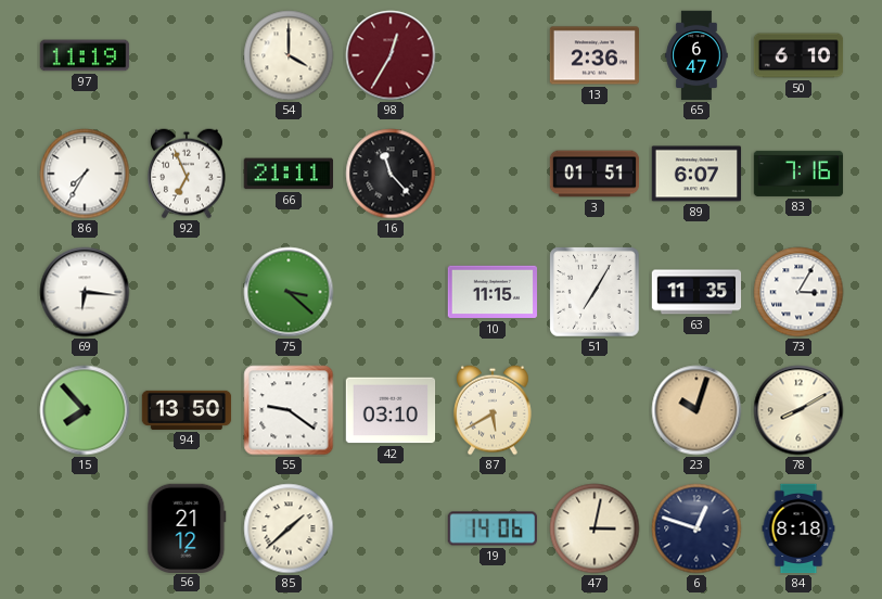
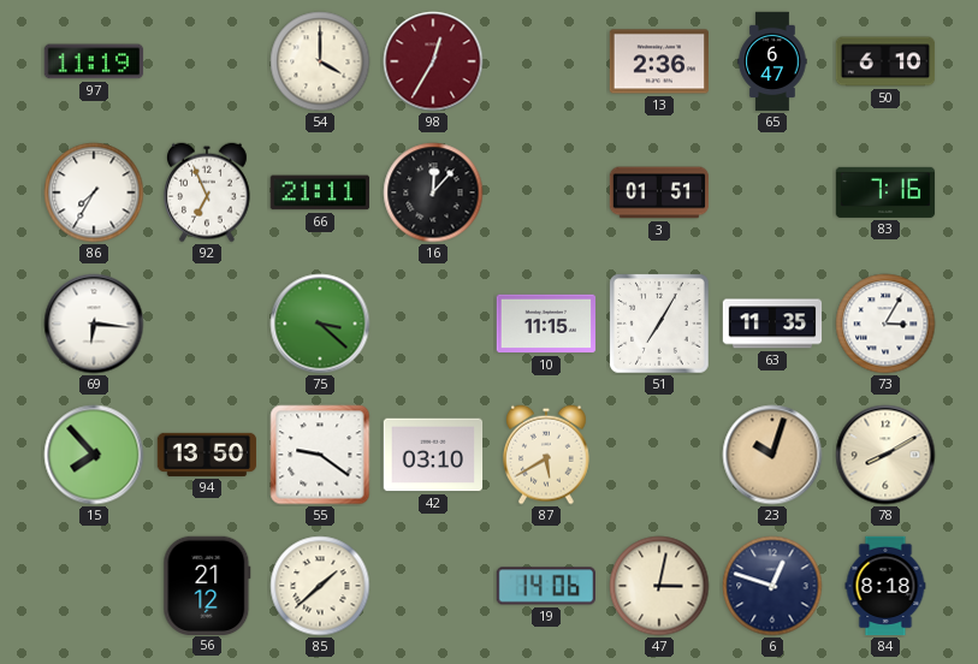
16: 11:23 -> 12:07
89: 6:07 -> none
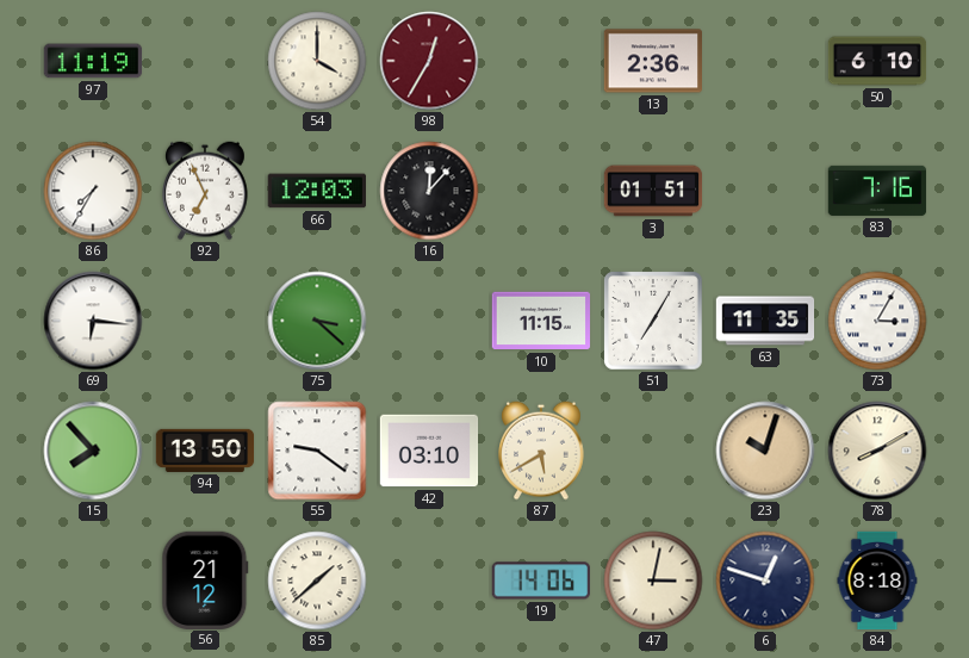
65: 6:47 -> none
66: 21:11 -> 12:03
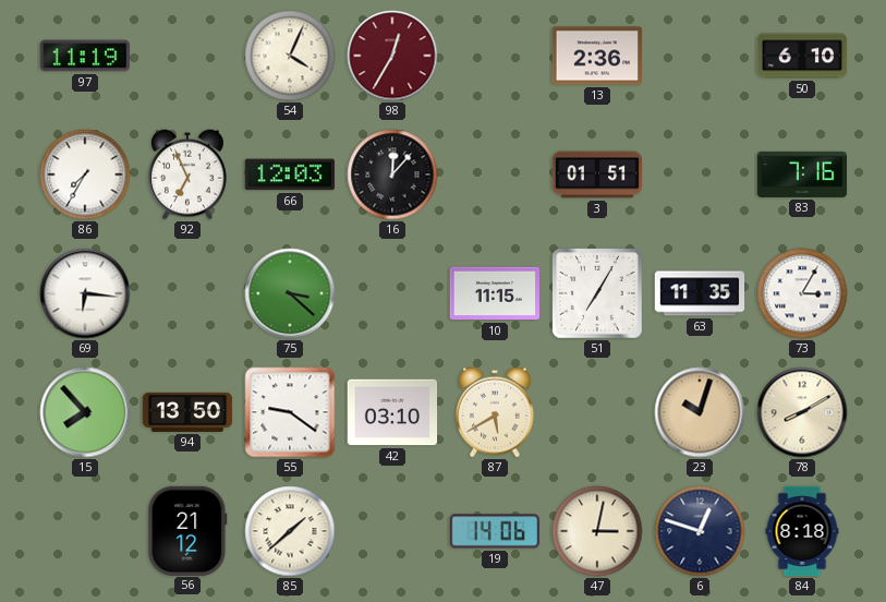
54: 4:00 -> 4:04
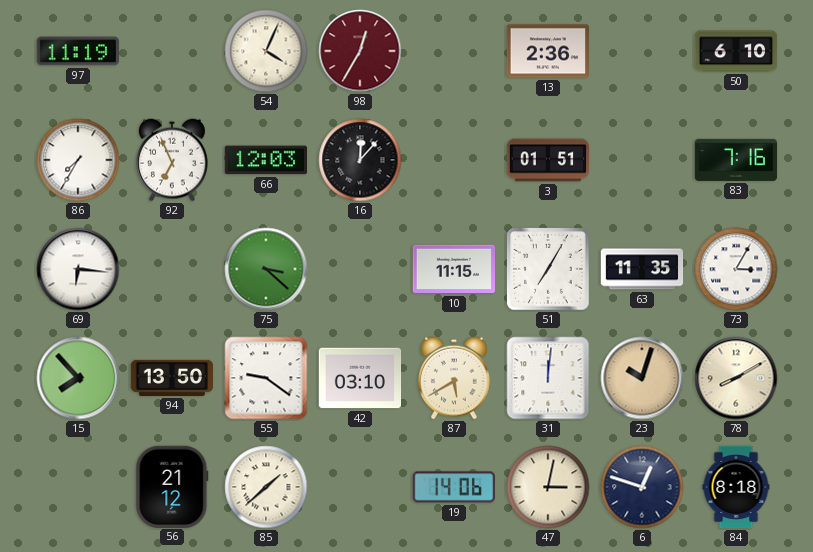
31: none -> 12:01
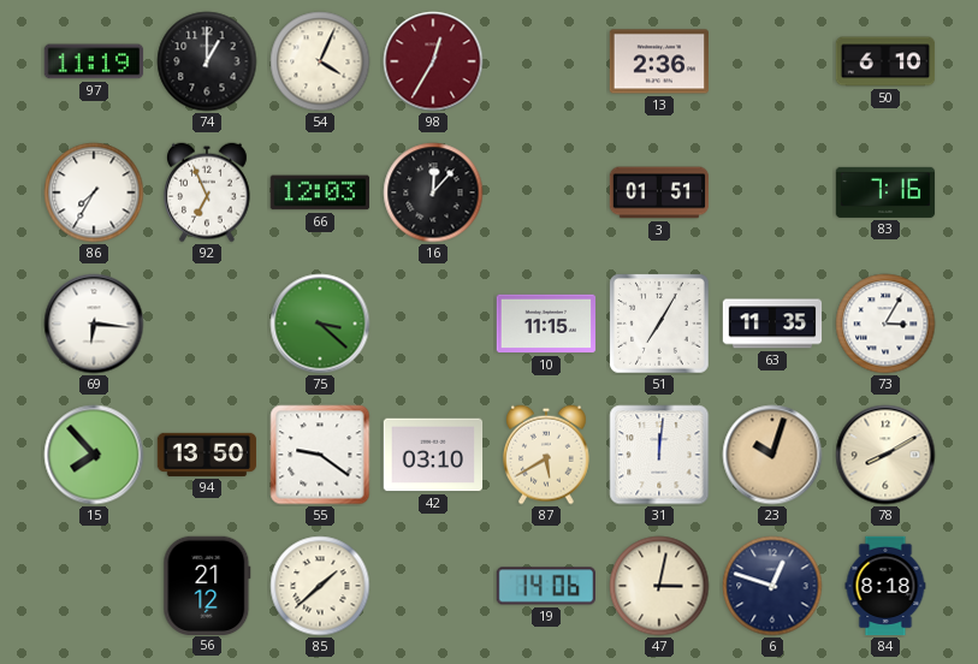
74: none -> 1:00
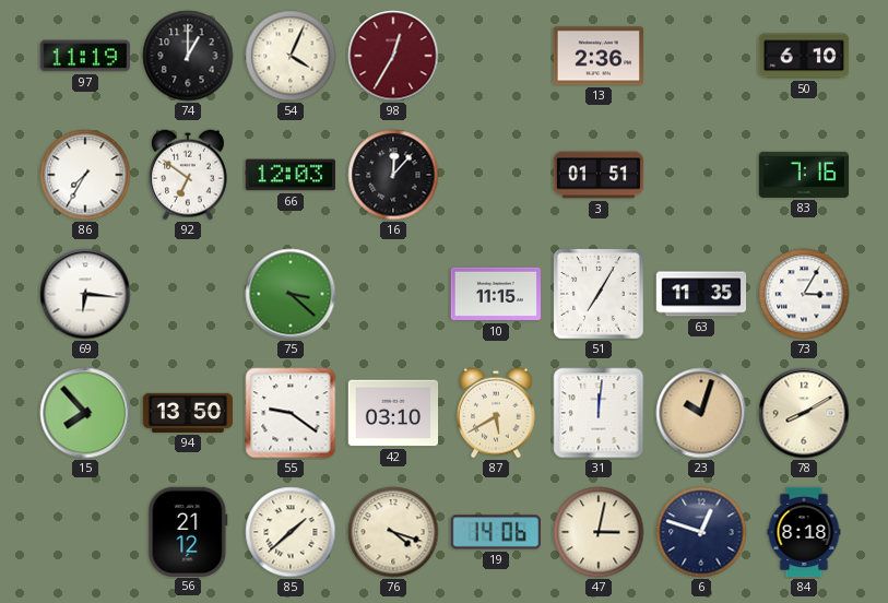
92: 6:56 -> 6:51
76: none -> 4:18
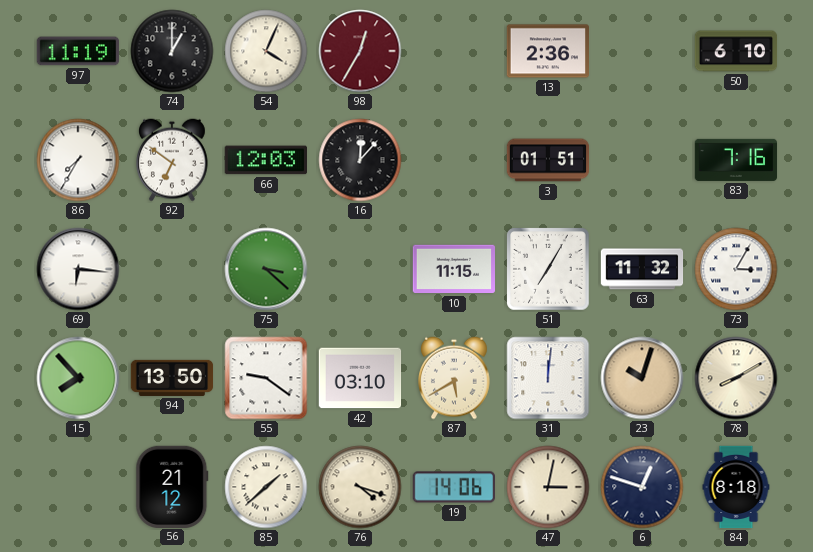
63: 11:35 -> 11:32
